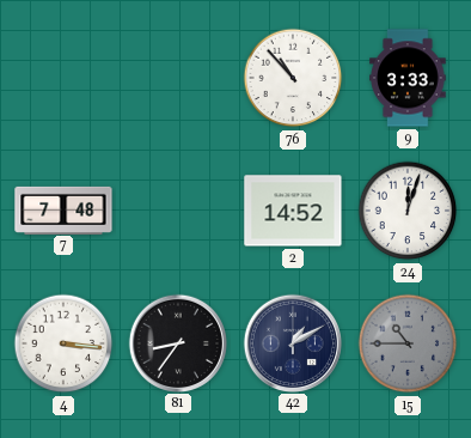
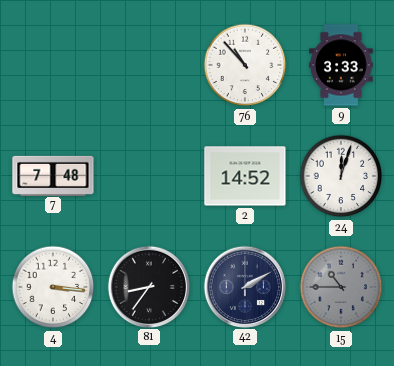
42: 1:10 -> 2:10
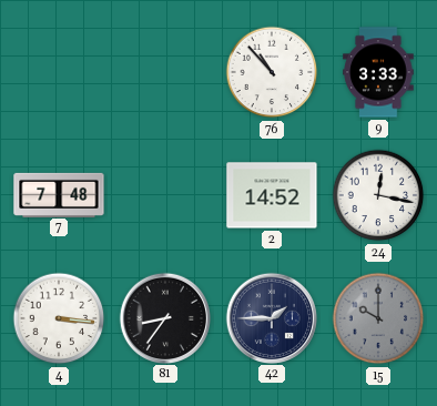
24: 12:03 -> 12:17
42: 2:10 -> 1:45
15: 10:45 -> 10:00
